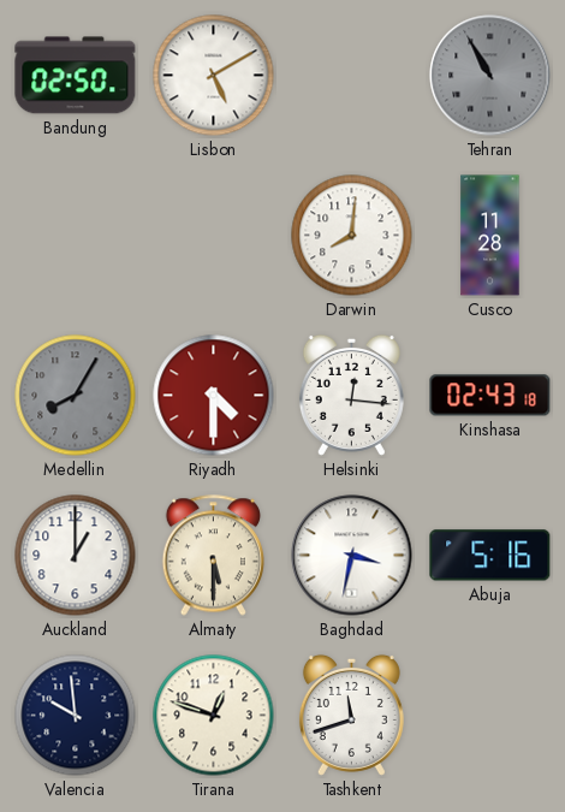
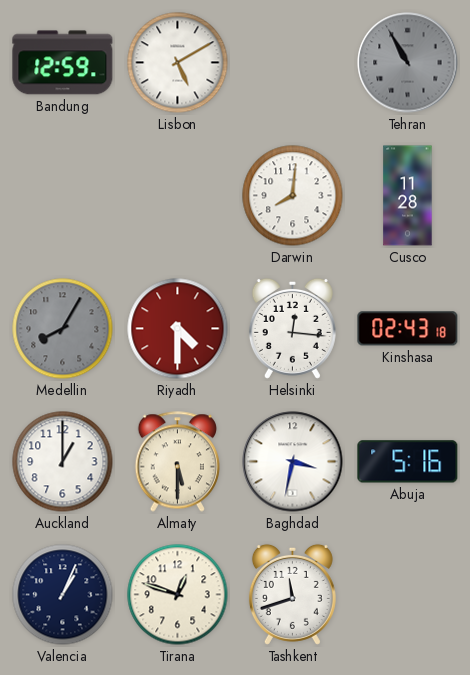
Bandung: 02:50 -> 12:59
Valencia: 9:59 -> 1:04
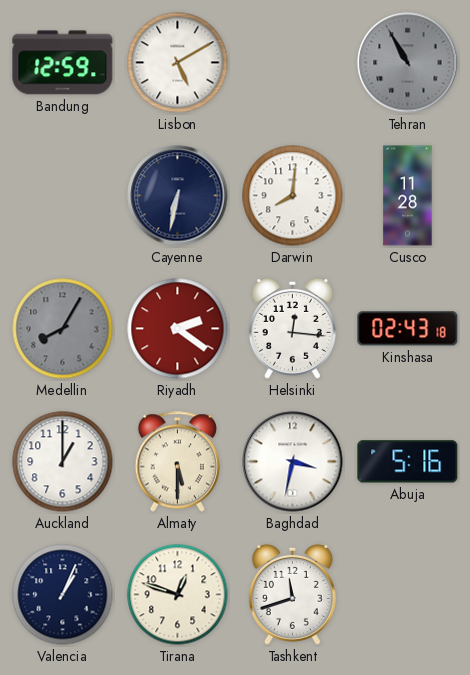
Cayenne: none -> 6:32
Riyadh: 4:30 -> 2:21
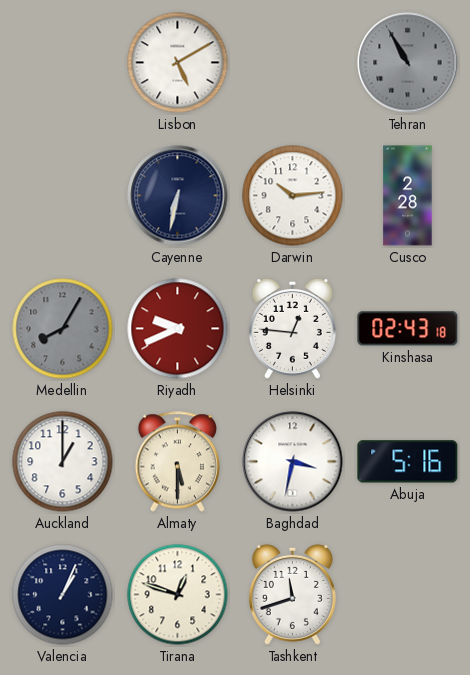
Bandung: 12:59 -> none
Darwin: 8:01 -> 10:14
Cusco: 11:28 -> 2:28
Riyadh: 2:21 -> 9:41
Helsinki: 12:16 -> 12:46
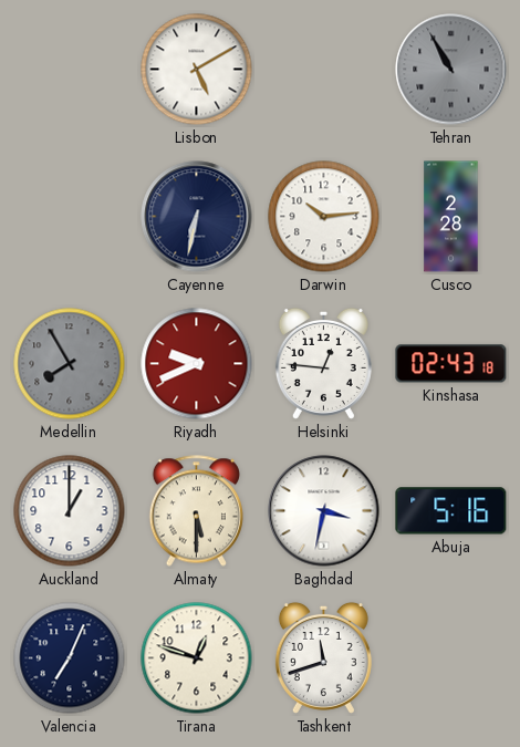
Medellin: 8:05 -> 7:55
Valencia: 1:04 -> 7:04
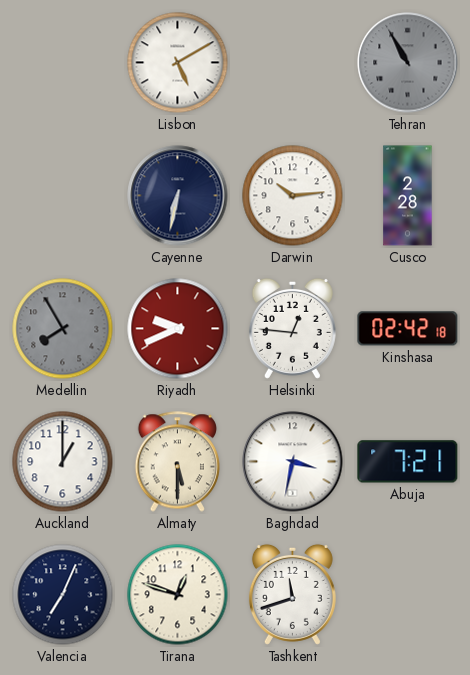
Kinshasa: 02:43 -> 02:42
Abuja: 5:16 -> 7:21
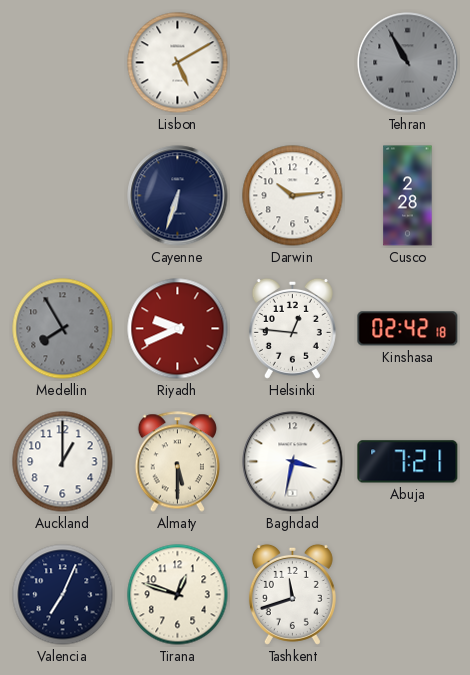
Cayenne: 6:32 -> 6:33
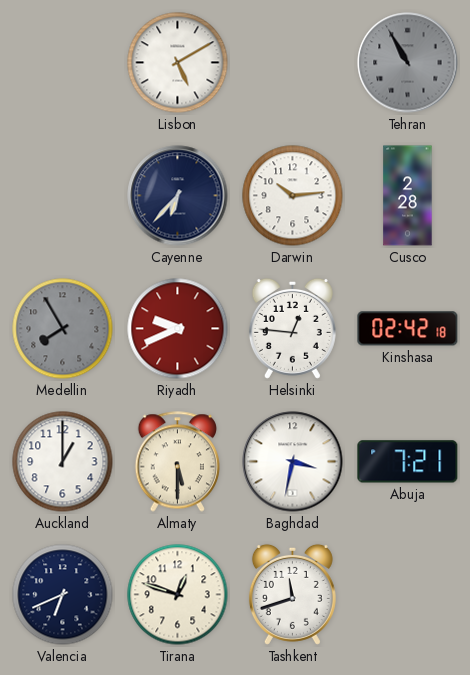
Cayenne: 6:33 -> 6:37
Valencia: 7:04 -> 6:41
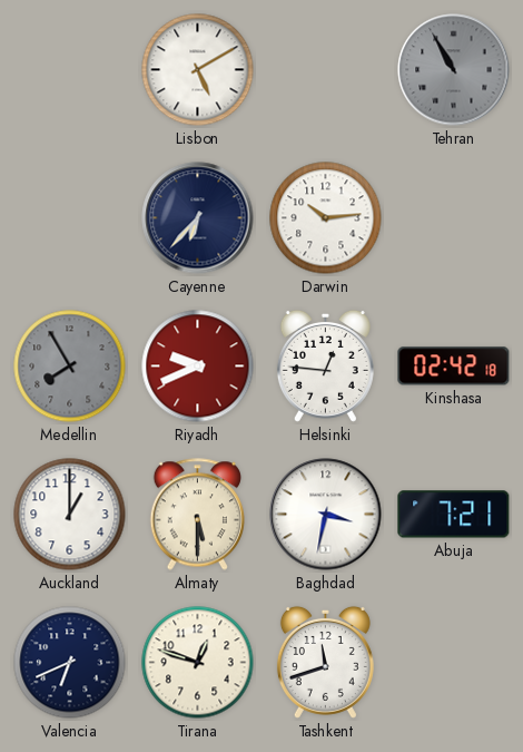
Cusco: 2:28 -> none
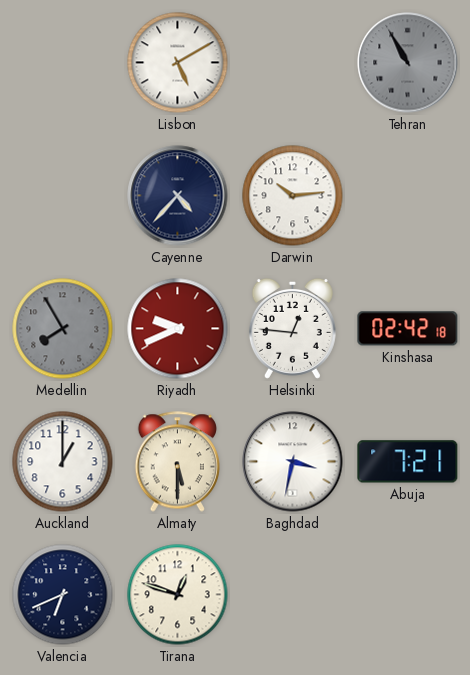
Cayenne: 6:37 -> 4:37
Tashkent: 11:42 -> none
